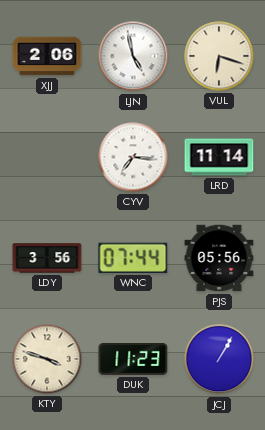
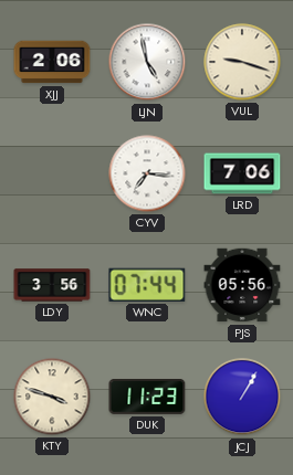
VUL: 6:18 -> 9:18
LRD: 11:14 -> 7:06
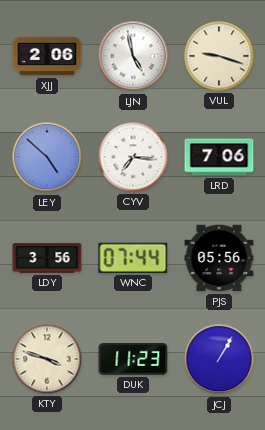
LEY: none -> 4:52
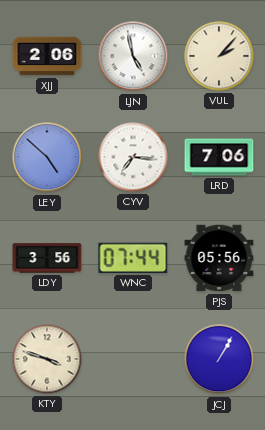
VUL: 9:18 -> 2:07
DUK: 11:23 -> none
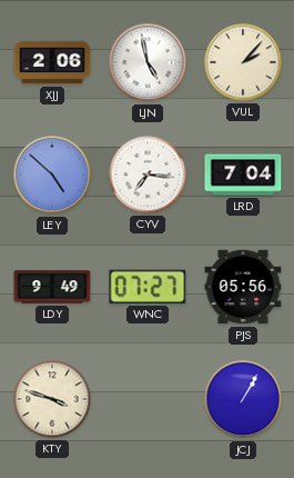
LRD: 7:06 -> 7:04
LDY: 3:56 -> 9:49
WNC: 07:44 -> 07:27
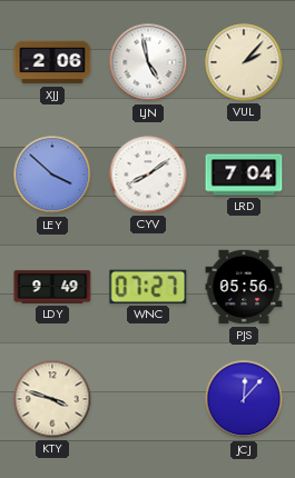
LEY: 4:52 -> 3:52
CYV: 7:16 -> 8:09
JCJ: 1:05 -> 12:07
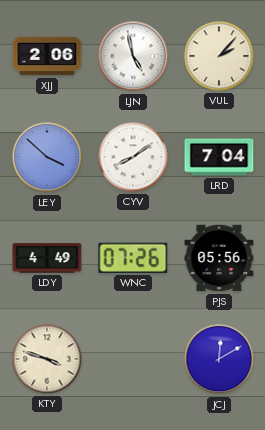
LDY: 9:49 -> 4:49
WNC: 07:27 -> 07:26
JCJ: 12:07 -> 12:10
